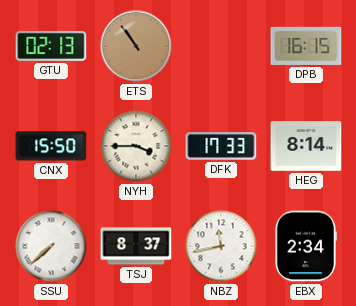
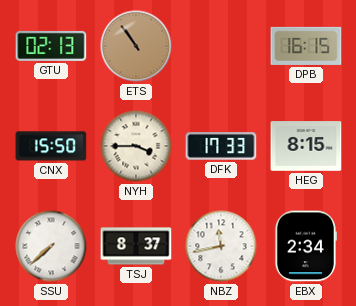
HEG: 8:14 -> 8:15
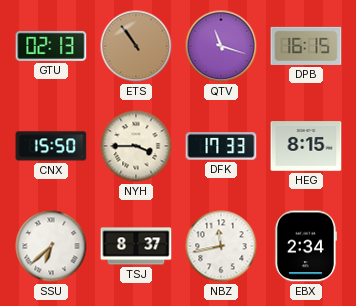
QTV: none -> 11:18
SSU: 7:38 -> 6:38
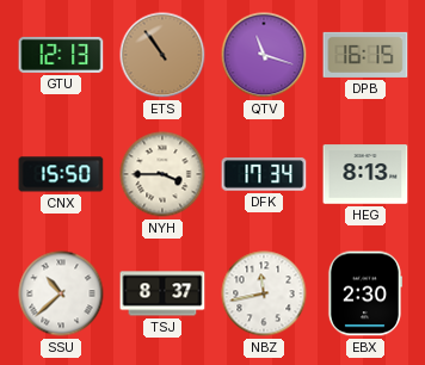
GTU: 02:13 -> 12:13
DFK: 17:33 -> 17:34
HEG: 8:15 -> 8:13
SSU: 6:38 -> 10:38
EBX: 2:34 -> 2:30
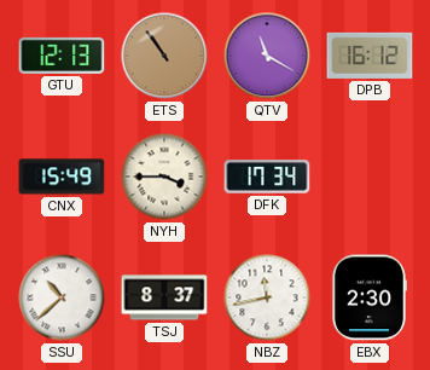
QTV: 11:18 -> 11:20
DPB: 16:15 -> 16:12
CNX: 15:50 -> 15:49
HEG: 8:13 -> none
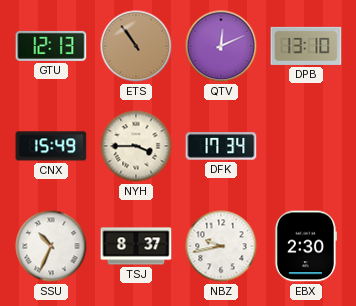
QTV: 11:20 -> 12:11
DPB: 16:12 -> 13:10
SSU: 10:38 -> 10:34
NBZ: 11:43 -> 9:43
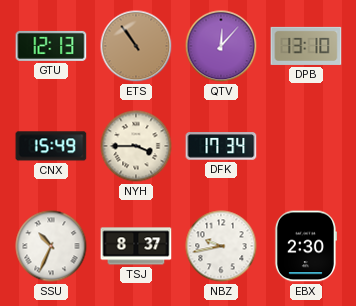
QTV: 12:11 -> 12:07
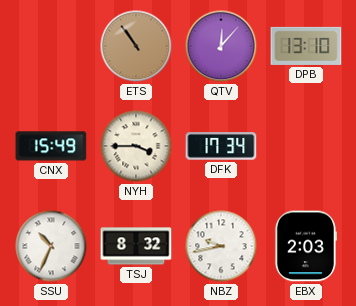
GTU: 12:13 -> none
TSJ: 8:37 -> 8:32
EBX: 2:30 -> 2:03
